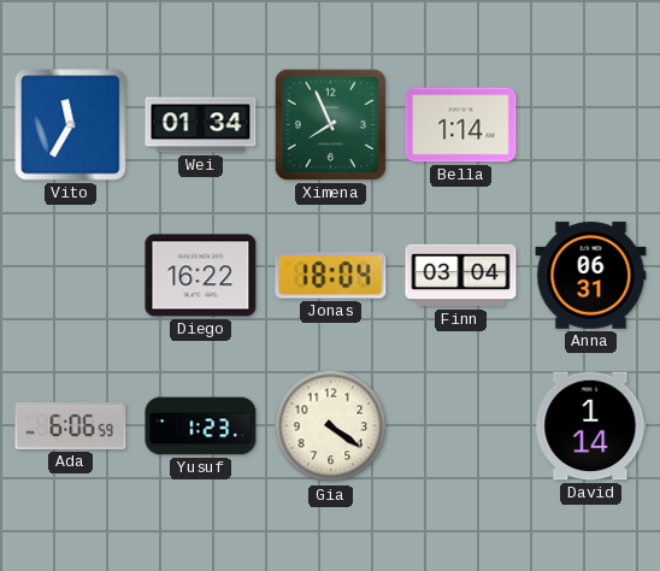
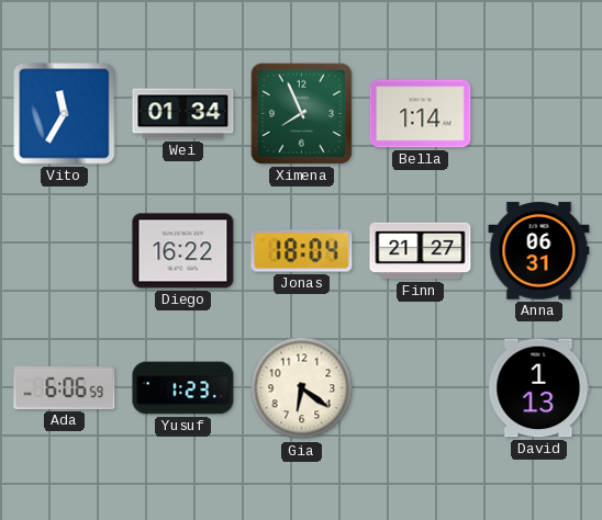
Finn: 03:04 -> 21:27
Gia: 4:21 -> 6:21
David: 1:14 -> 1:13
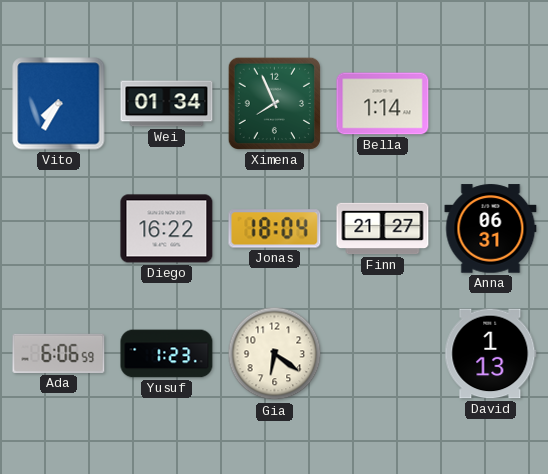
Vito: 11:35 -> 7:35
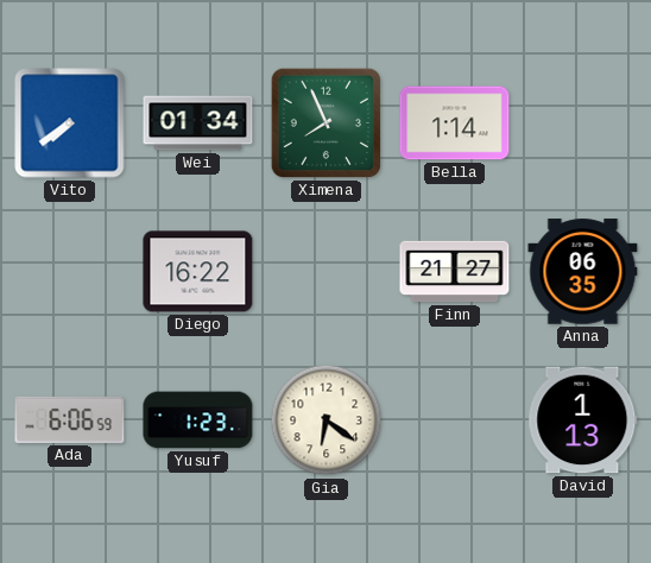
Vito: 7:35 -> 7:39
Jonas: 18:04 -> none
Anna: 06:31 -> 06:35
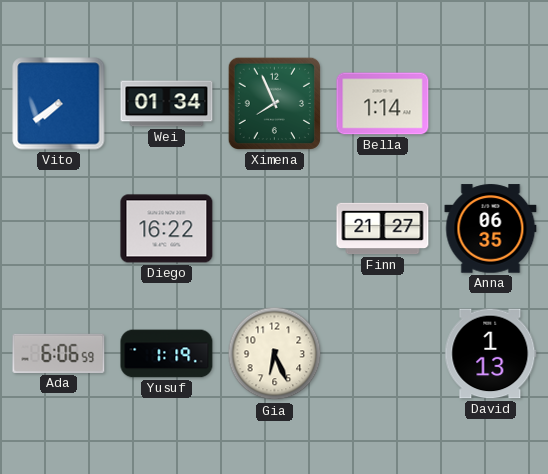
Yusuf: 1:23 -> 1:19
Gia: 6:21 -> 6:26
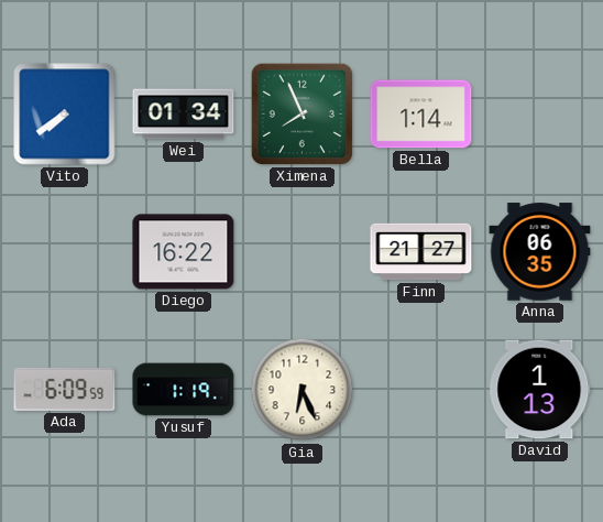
Ada: 6:06 -> 6:09
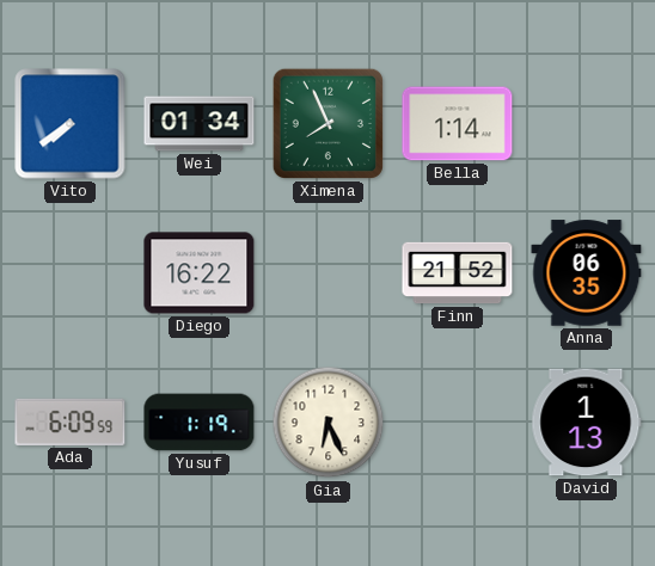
Finn: 21:27 -> 21:52
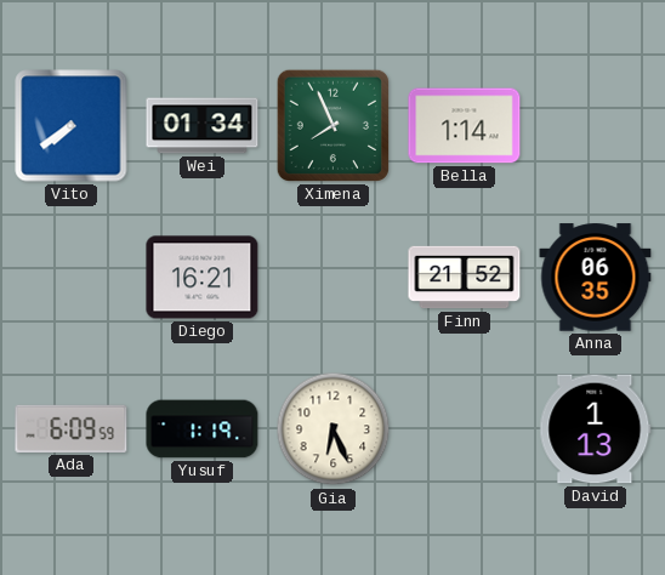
Diego: 16:22 -> 16:21
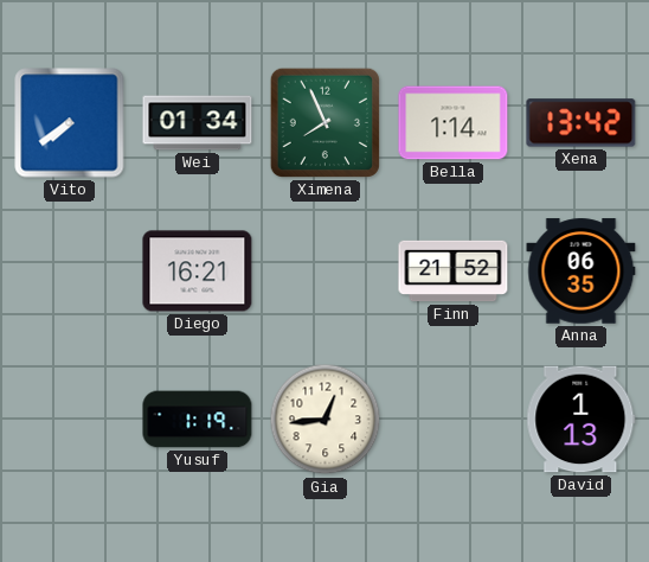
Xena: none -> 13:42
Ada: 6:09 -> none
Gia: 6:26 -> 12:44
